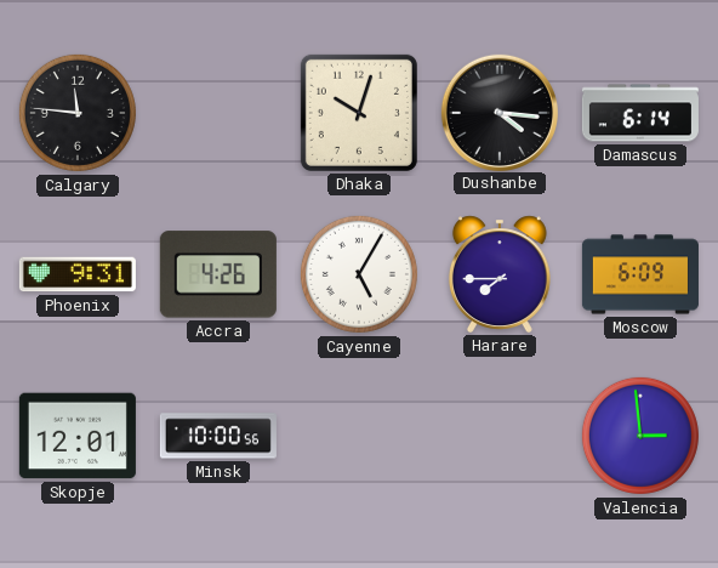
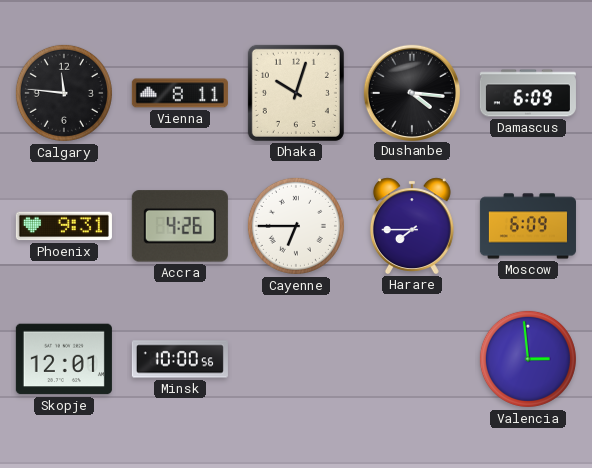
Vienna: none -> 8:11
Damascus: 6:14 -> 6:09
Cayenne: 5:05 -> 6:45
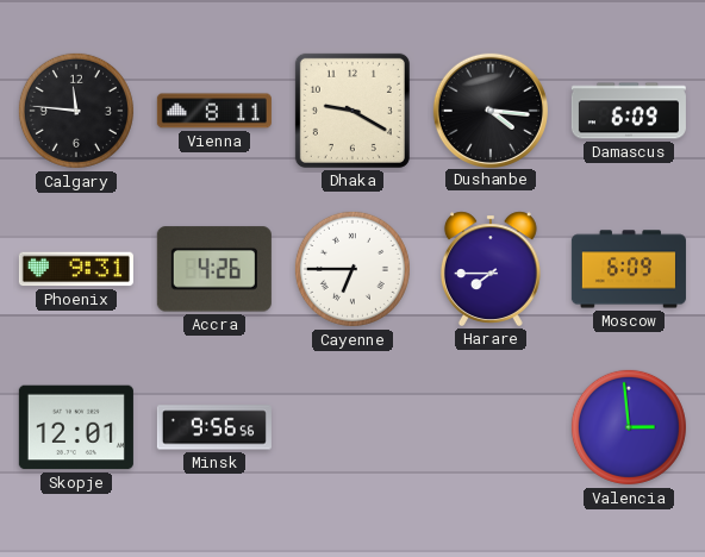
Dhaka: 10:03 -> 9:20
Minsk: 10:00 -> 9:56
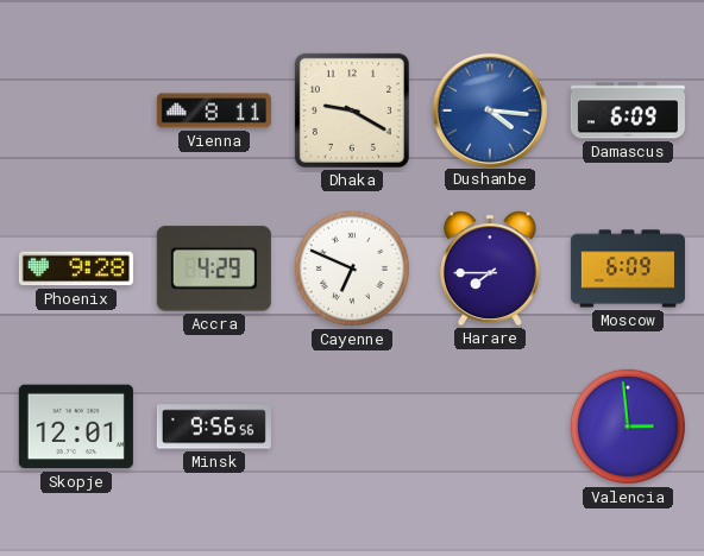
Calgary: 11:46 -> none
Dushanbe dial: black -> blue
Phoenix: 9:31 -> 9:28
Accra: 4:26 -> 4:29
Cayenne: 6:45 -> 6:49
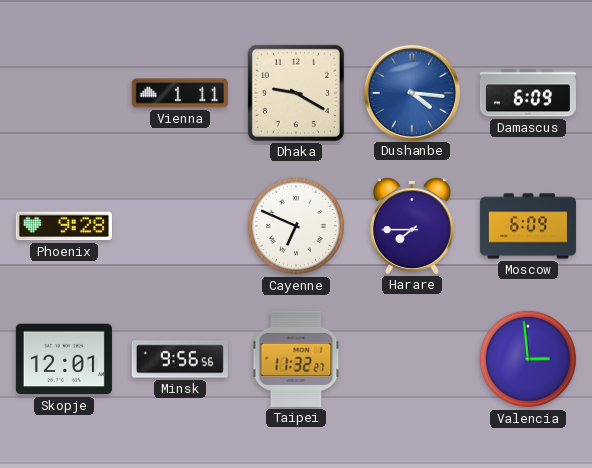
Vienna: 8:11 -> 1:11
Accra: 4:29 -> none
Taipei: none -> 11:32
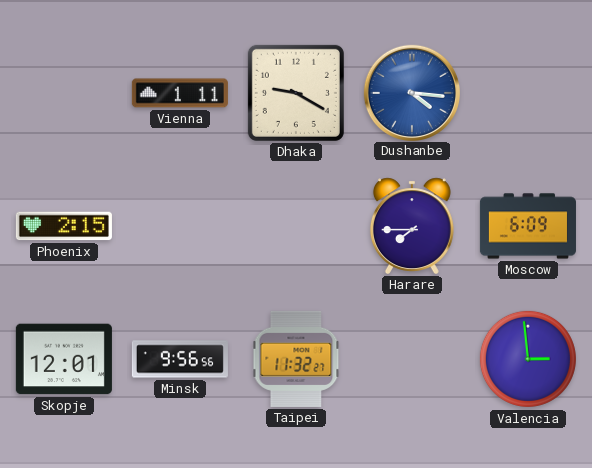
Damascus: 6:09 -> none
Phoenix: 9:28 -> 2:15
Cayenne: 6:49 -> none
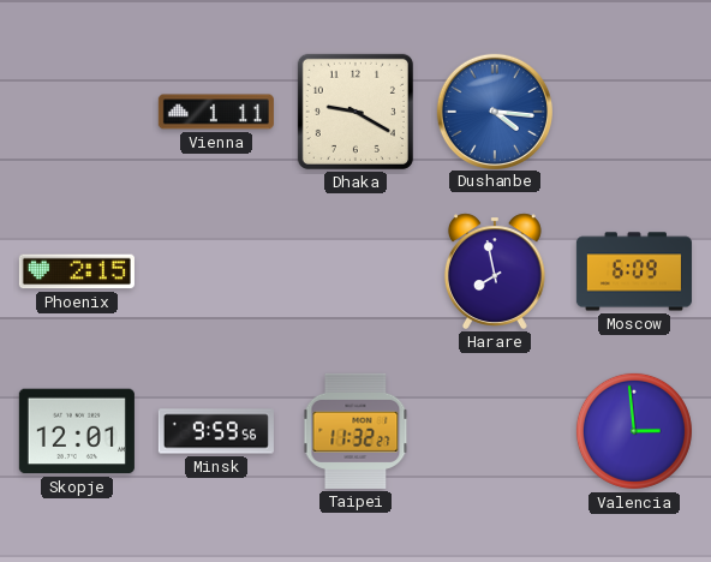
Harare: 7:45 -> 7:58
Minsk: 9:56 -> 9:59
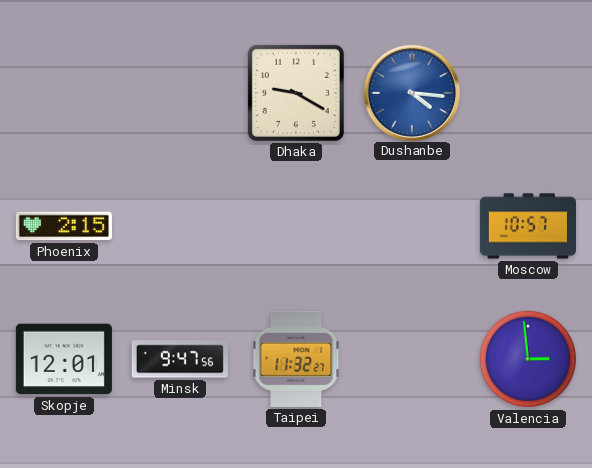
Vienna: 1:11 -> none
Harare: 7:58 -> none
Moscow: 6:09 -> 10:57
Minsk: 9:59 -> 9:47
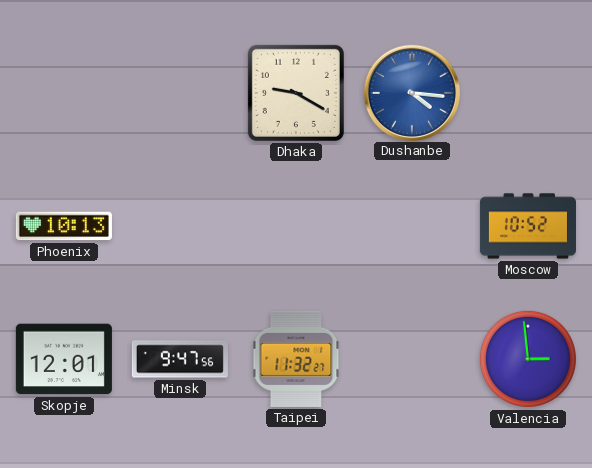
Phoenix: 2:15 -> 10:13
Moscow: 10:57 -> 10:52
